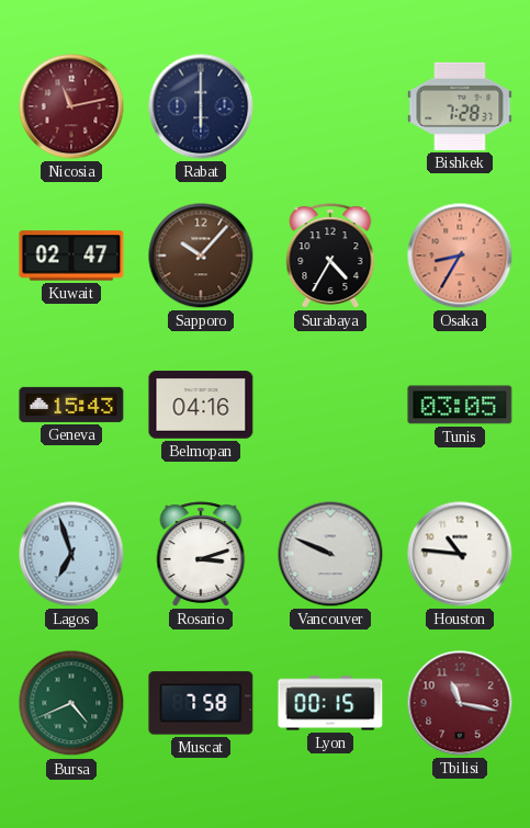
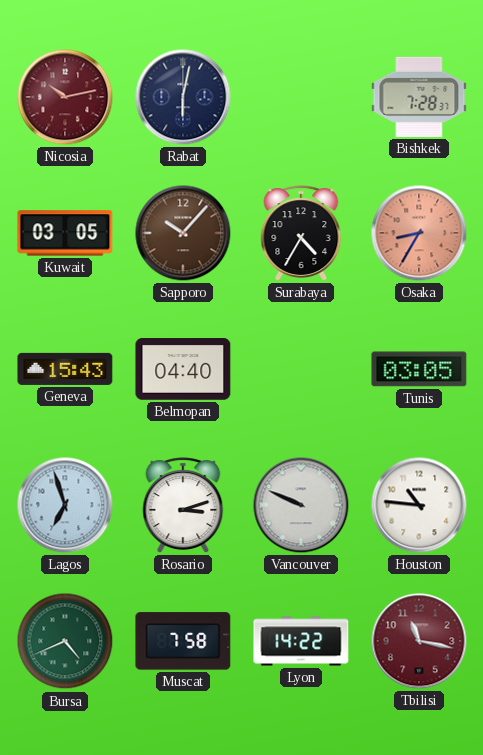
Nicosia: 11:13 -> 10:13
Rabat: 6:00 -> 6:02
Kuwait: 02:47 -> 03:05
Belmopan: 04:16 -> 04:40
Lyon: 00:15 -> 14:22
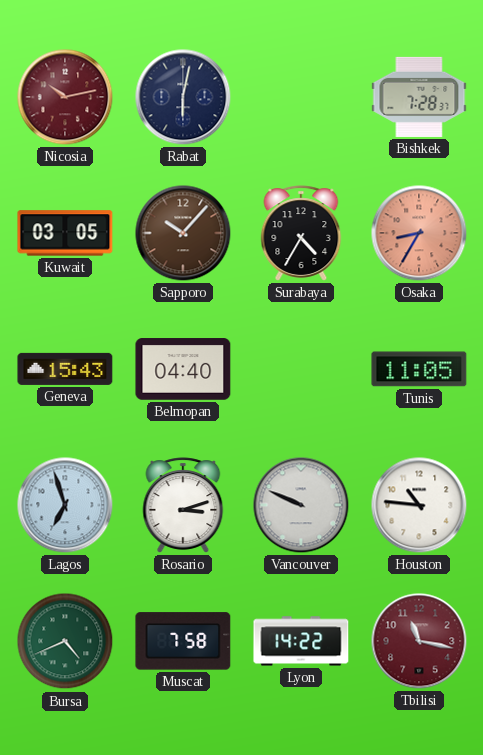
Tunis: 03:05 -> 11:05
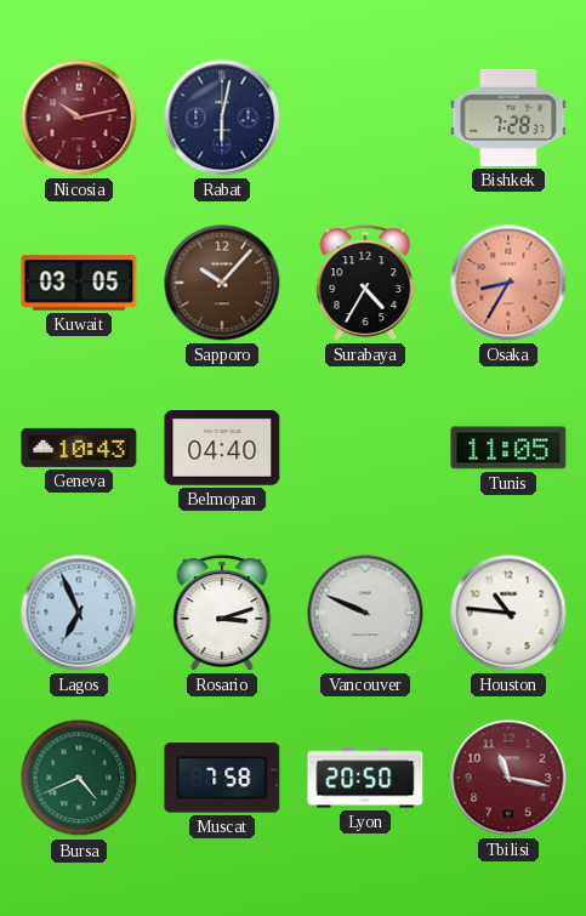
Geneva: 15:43 -> 10:43
Lagos: 6:57 -> 6:56
Lyon: 14:22 -> 20:50
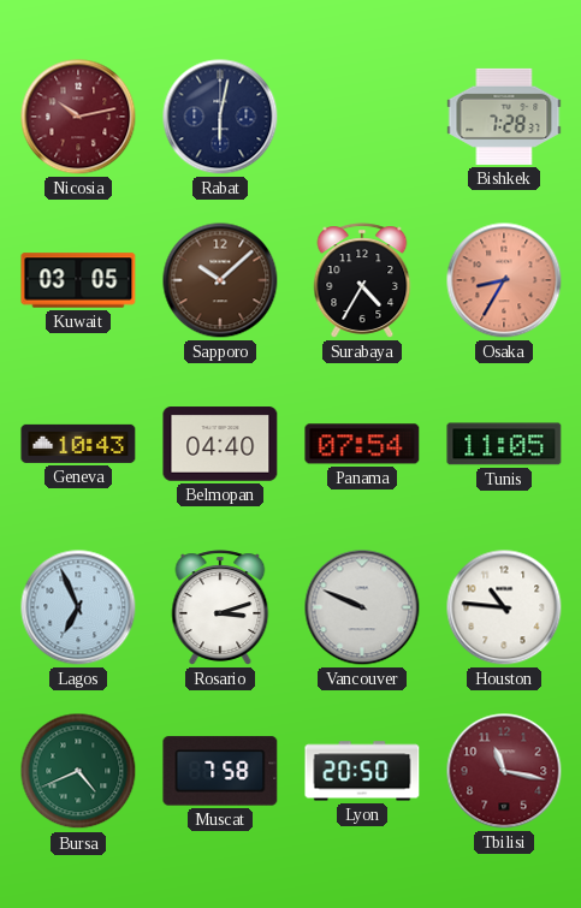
Sapporo: 10:07 -> 10:08
Panama: none -> 07:54
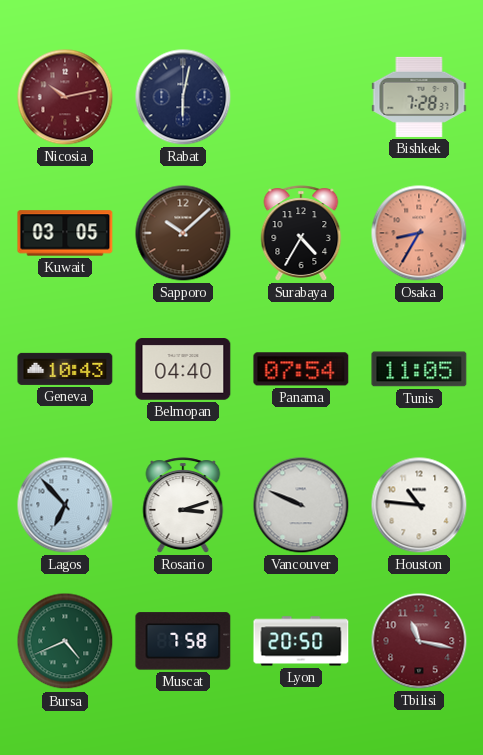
Lagos: 6:56 -> 6:53
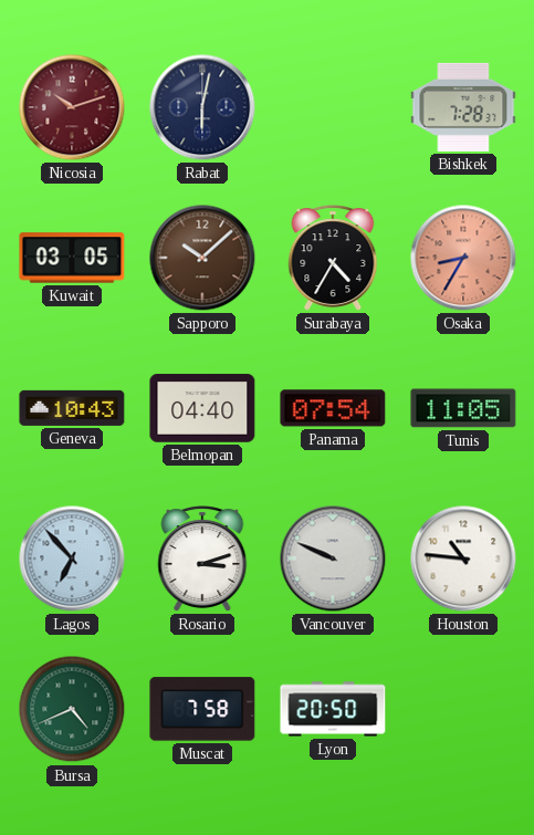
Nicosia: 10:13 -> 10:12
Tbilisi: 11:17 -> none
